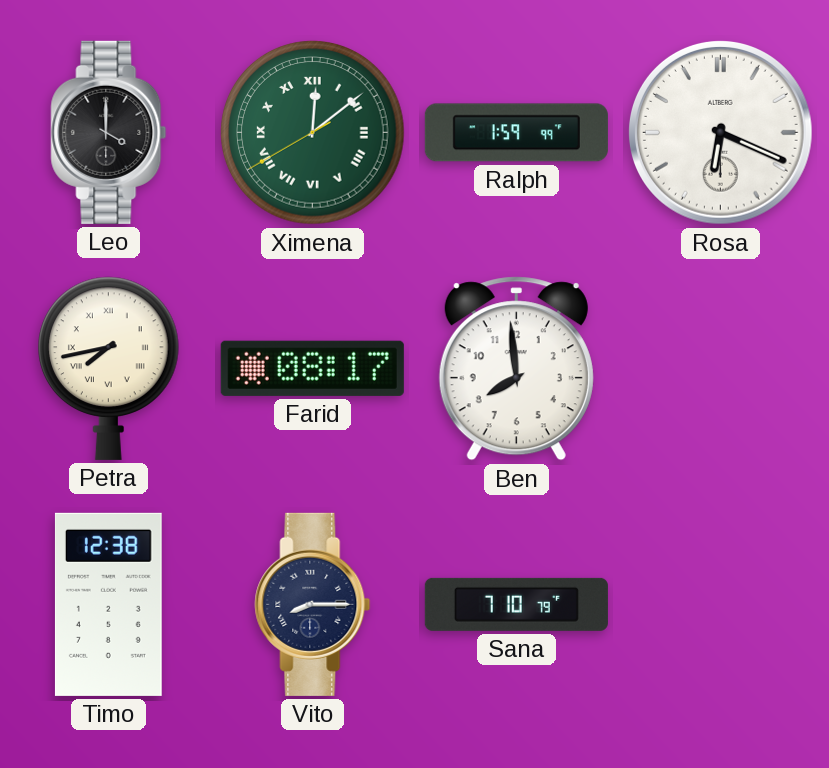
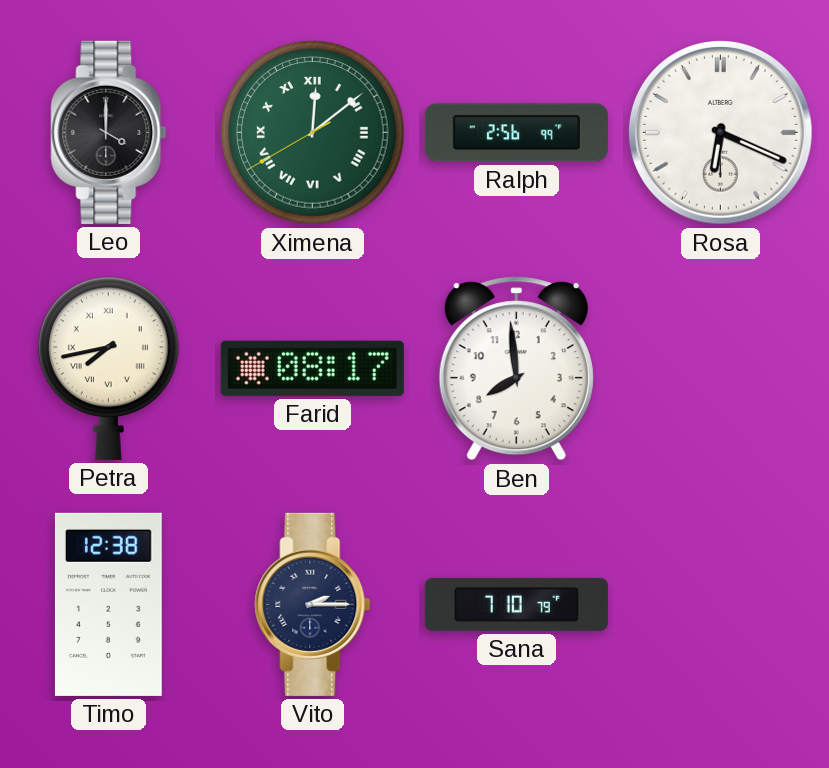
Ralph: 1:59 -> 2:56
Vito: 8:15 -> 2:15
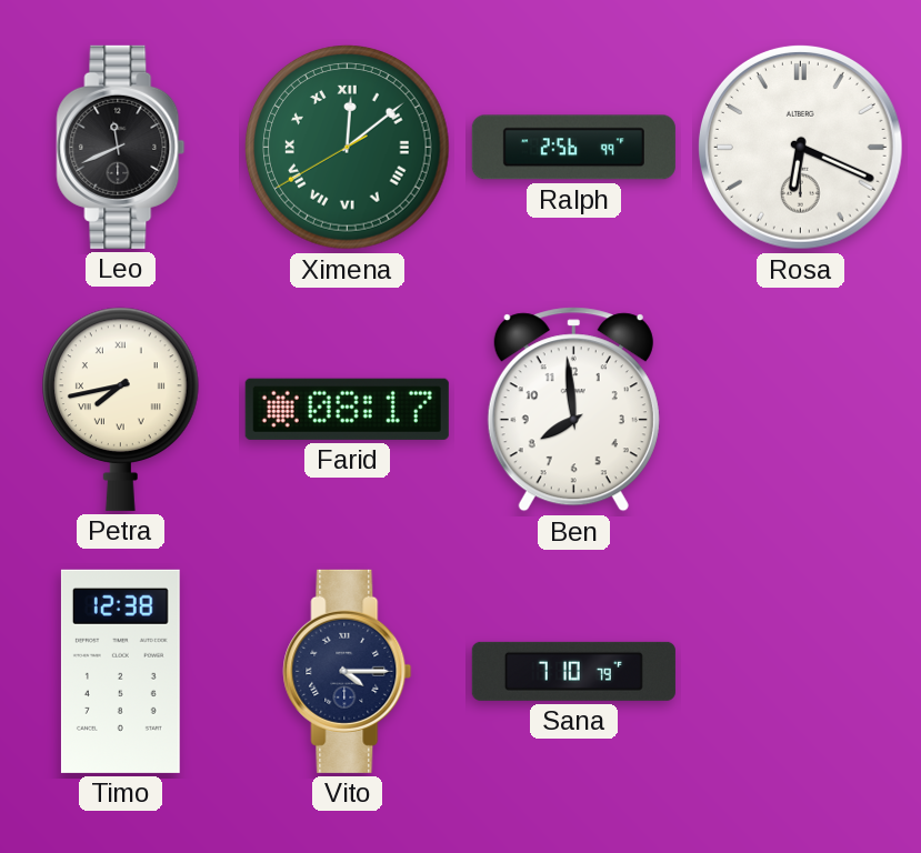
Leo: 4:00 -> 11:41
Vito: 2:15 -> 4:15
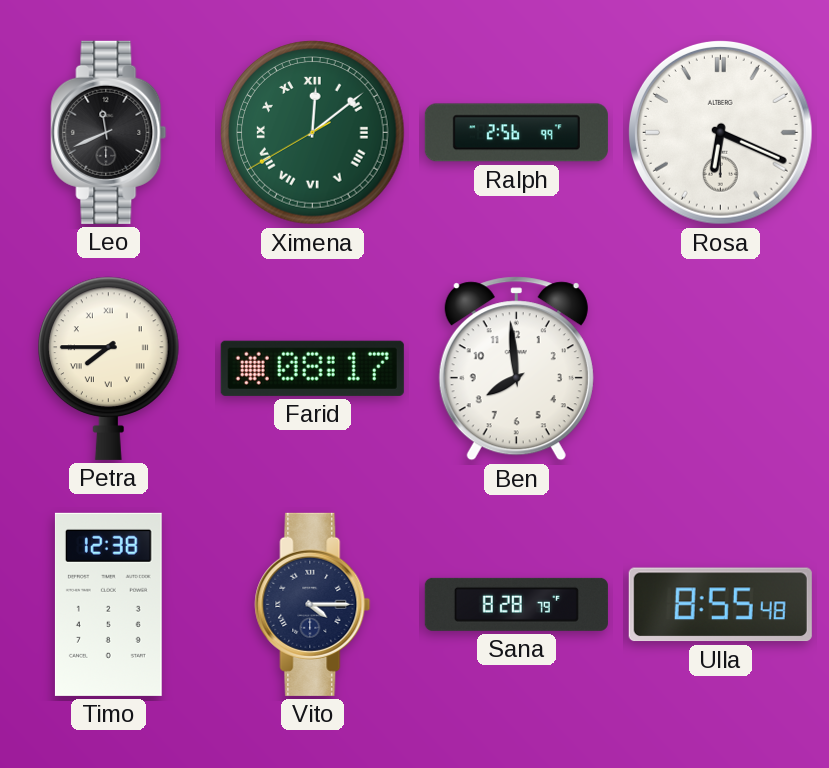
Petra: 7:43 -> 7:45
Sana: 7:10 -> 8:28
Ulla: none -> 8:55
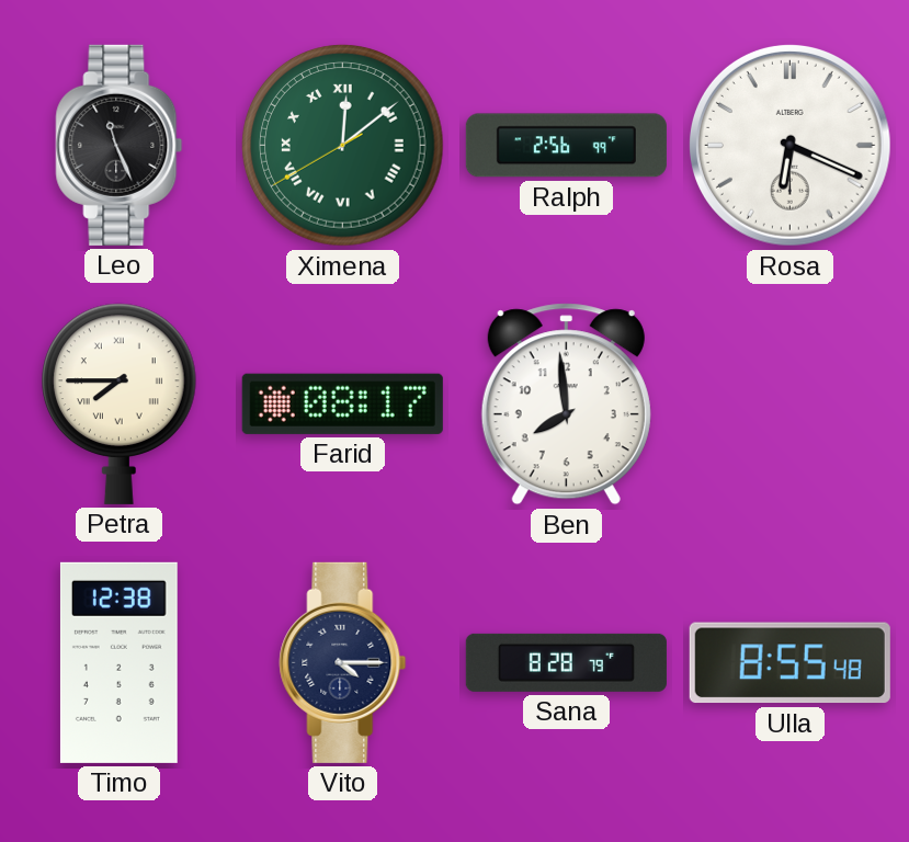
Leo: 11:41 -> 11:26
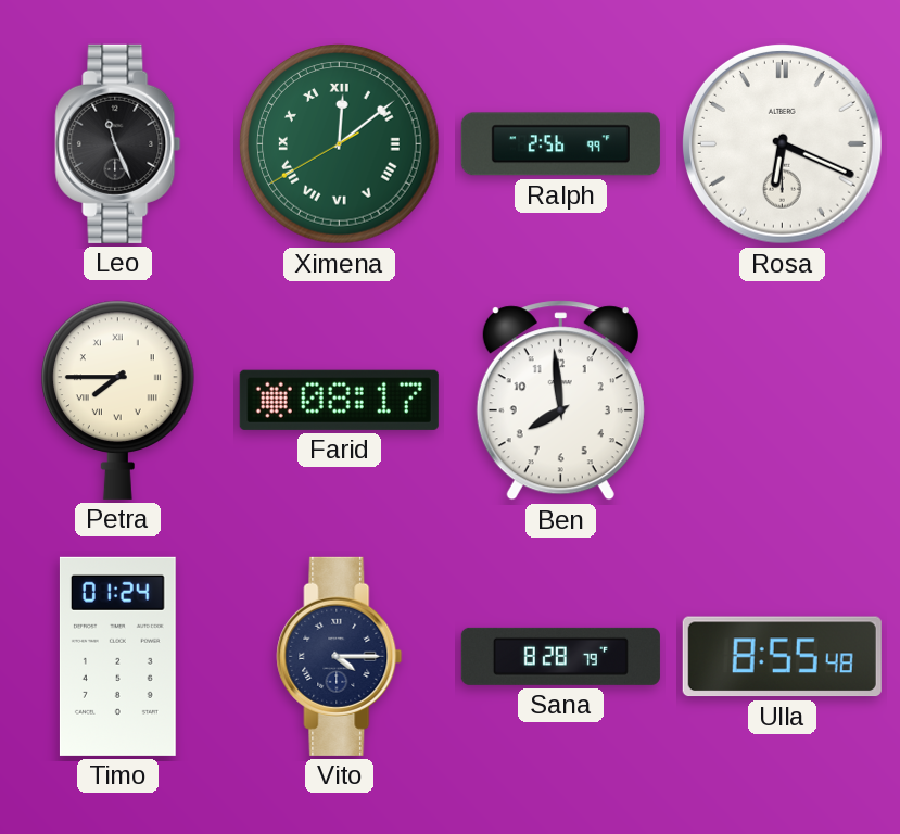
Timo: 12:38 -> 01:24
